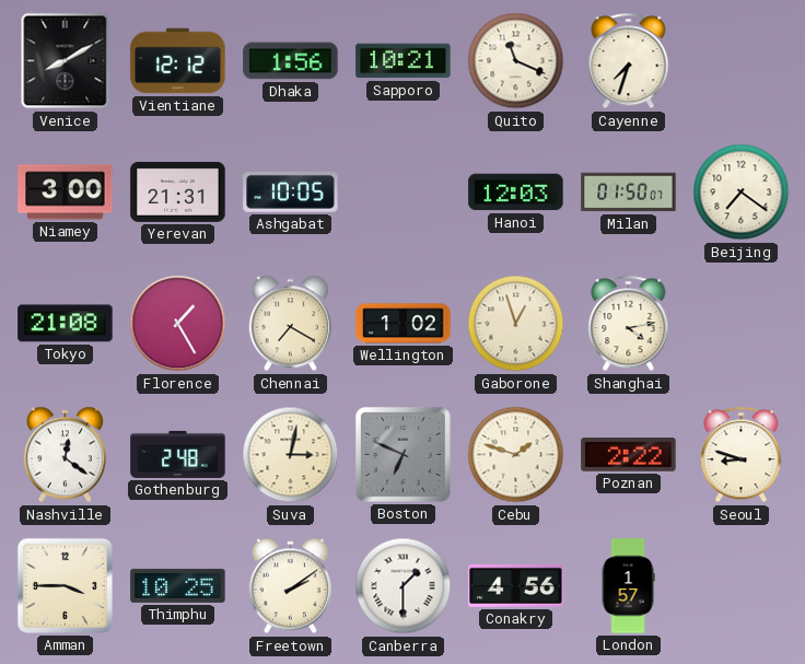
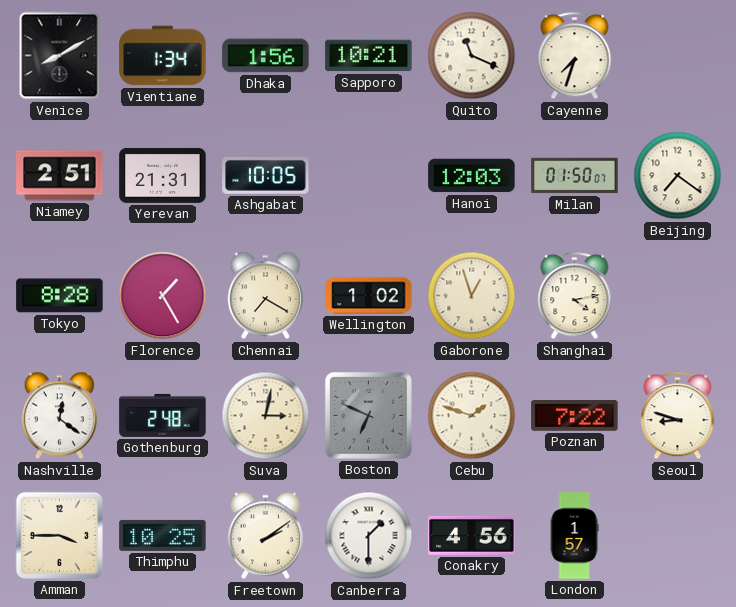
Vientiane: 12:12 -> 1:34
Niamey: 3:00 -> 2:51
Tokyo: 21:08 -> 8:28
Poznan: 2:22 -> 7:22
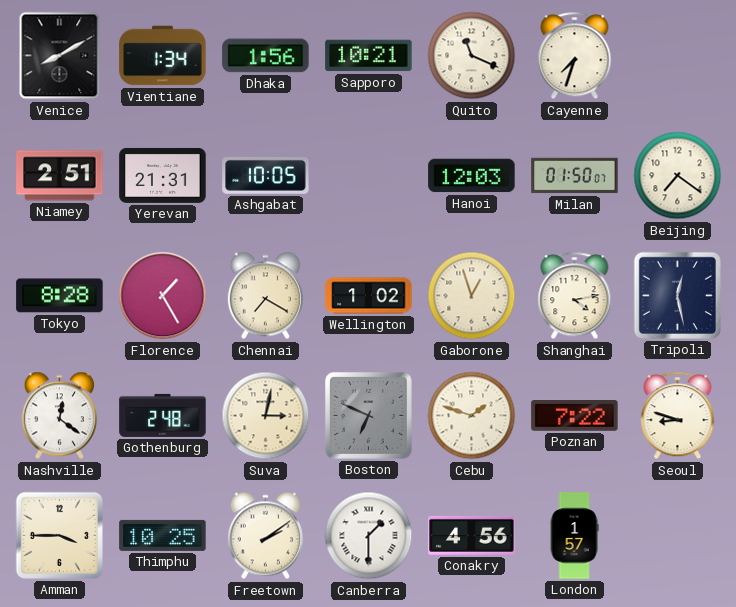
Tripoli: none -> 12:28
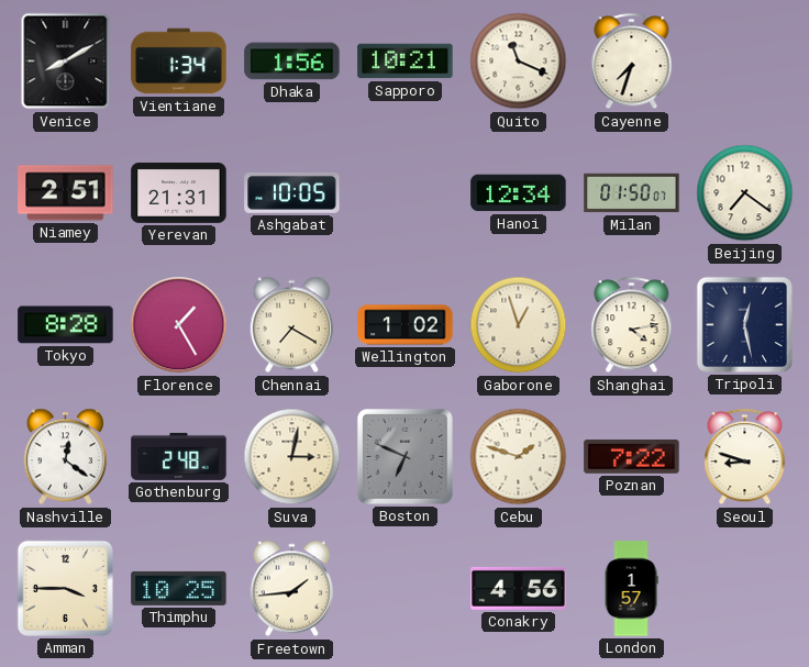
Hanoi: 12:03 -> 12:34
Freetown: 2:09 -> 1:44
Canberra: 1:30 -> none
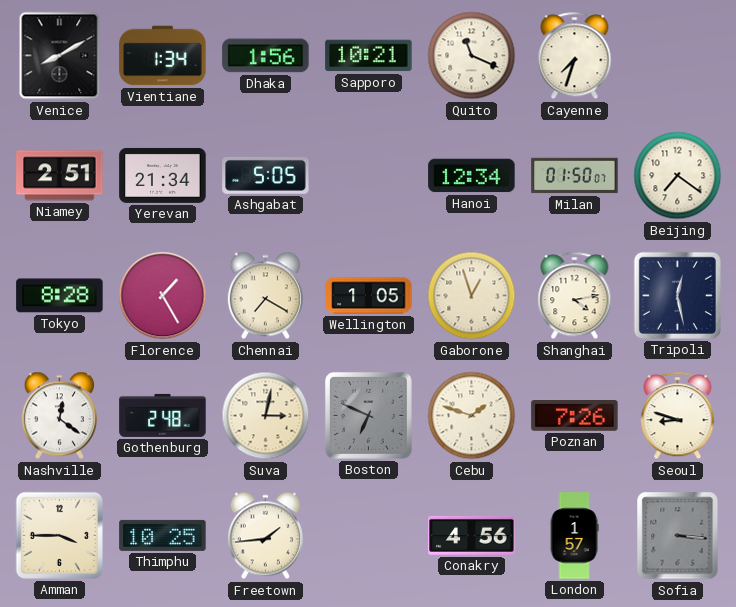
Yerevan: 21:31 -> 21:34
Ashgabat: 10:05 -> 5:05
Wellington: 1:02 -> 1:05
Poznan: 7:22 -> 7:26
Sofia: none -> 3:16
